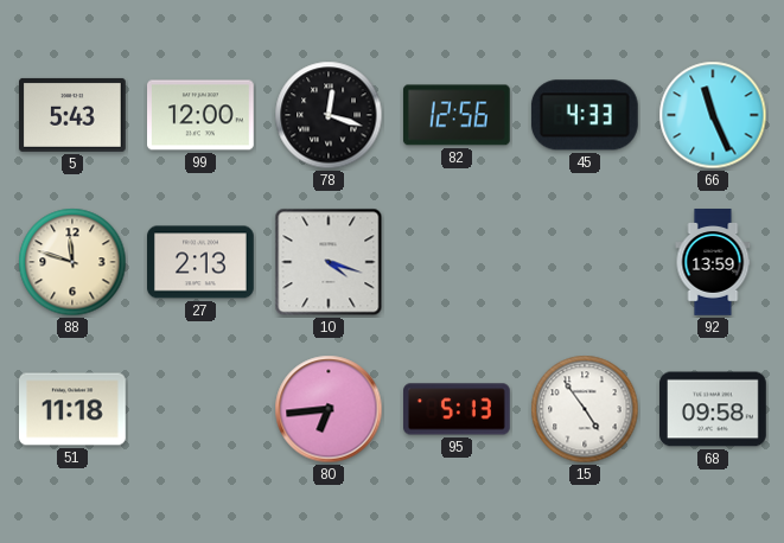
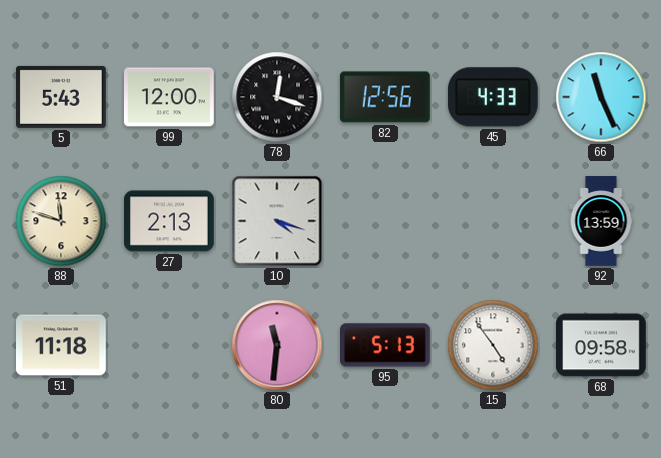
80: 6:44 -> 11:31
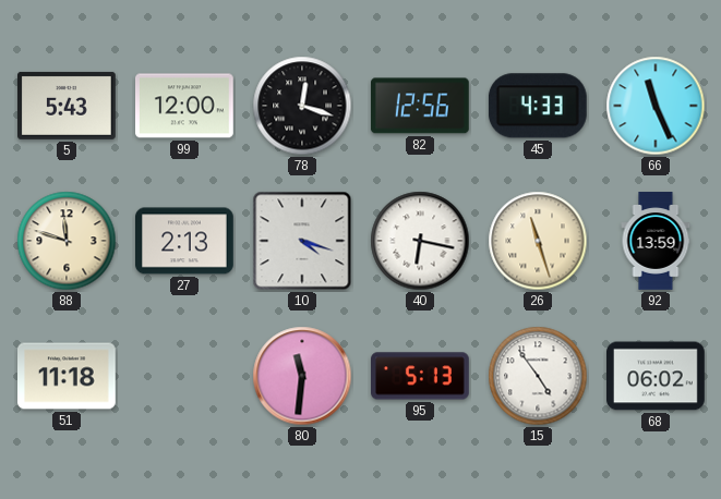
40: none -> 6:17
26: none -> 11:27
68: 09:58 -> 06:02
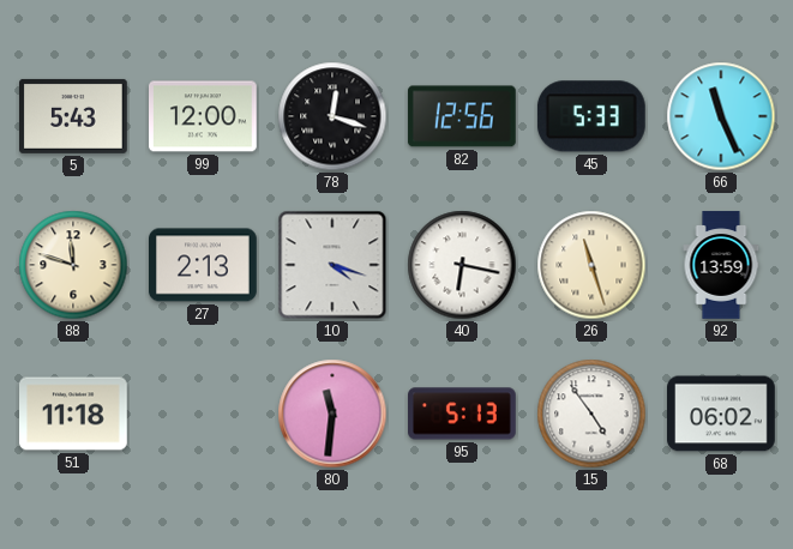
45: 4:33 -> 5:33
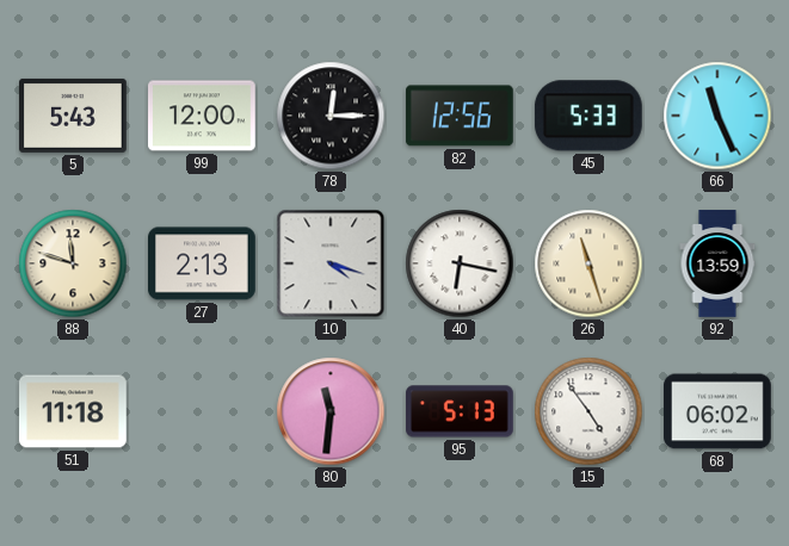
78: 12:18 -> 12:15
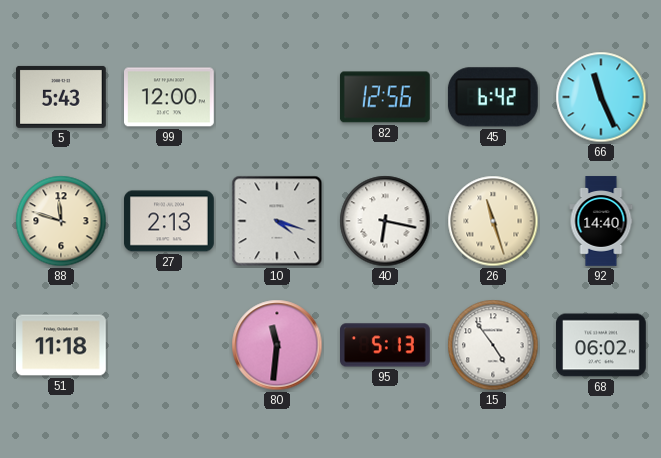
78: 12:15 -> none
45: 5:33 -> 6:42
92: 13:59 -> 14:40
